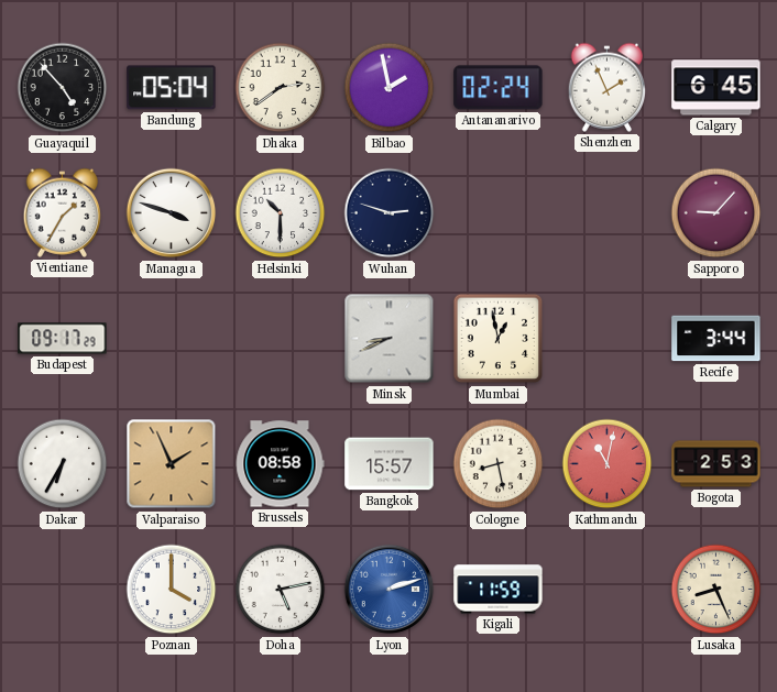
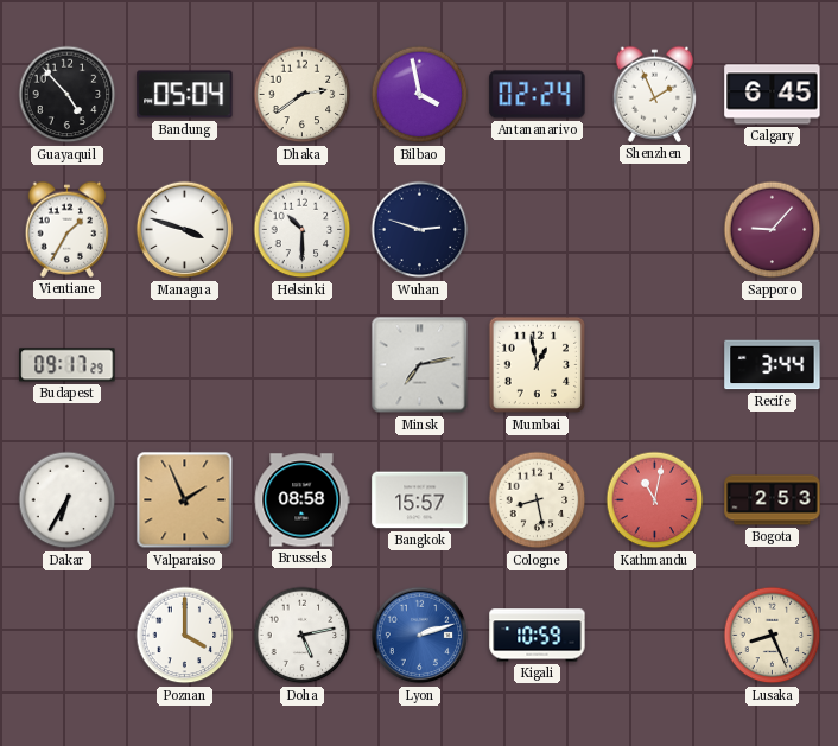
Bilbao: 1:58 -> 3:58
Minsk: 8:41 -> 7:13
Kigali: 11:59 -> 10:59
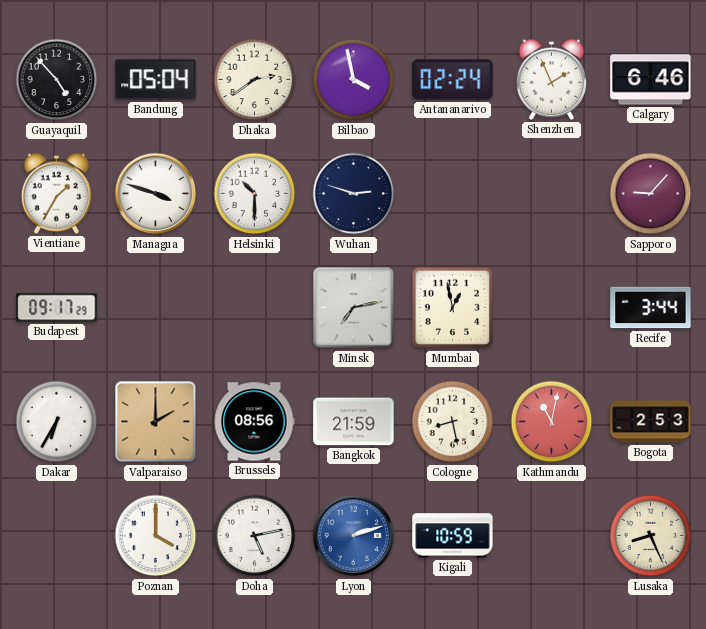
Calgary: 6:45 -> 6:46
Valparaiso: 1:56 -> 2:00
Brussels: 08:58 -> 08:56
Bangkok: 15:57 -> 21:59
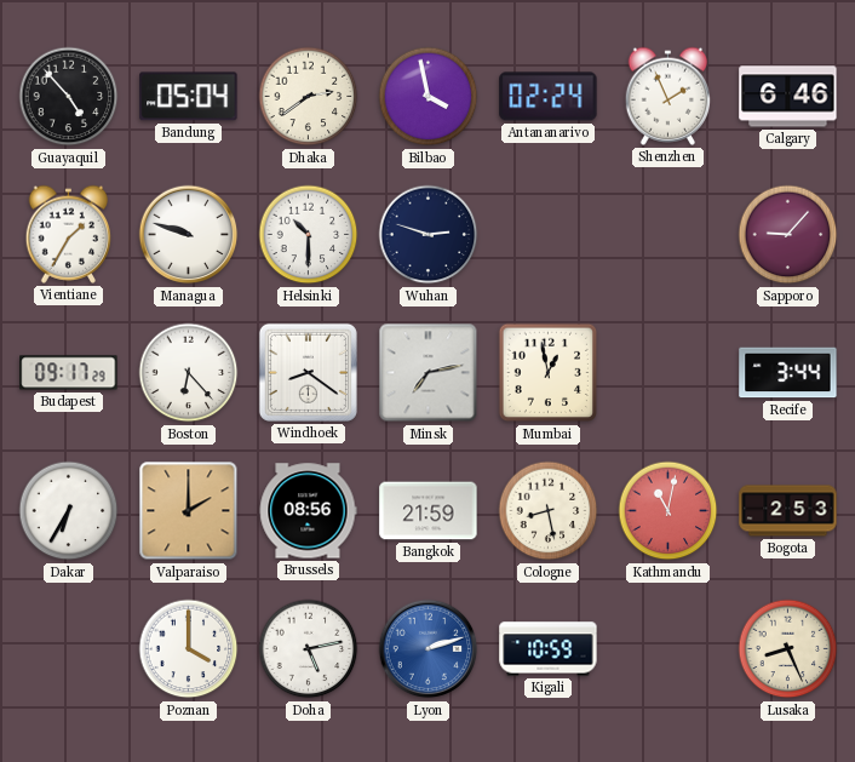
Managua: 3:48 -> 9:48
Boston: none -> 6:23
Windhoek: none -> 8:21
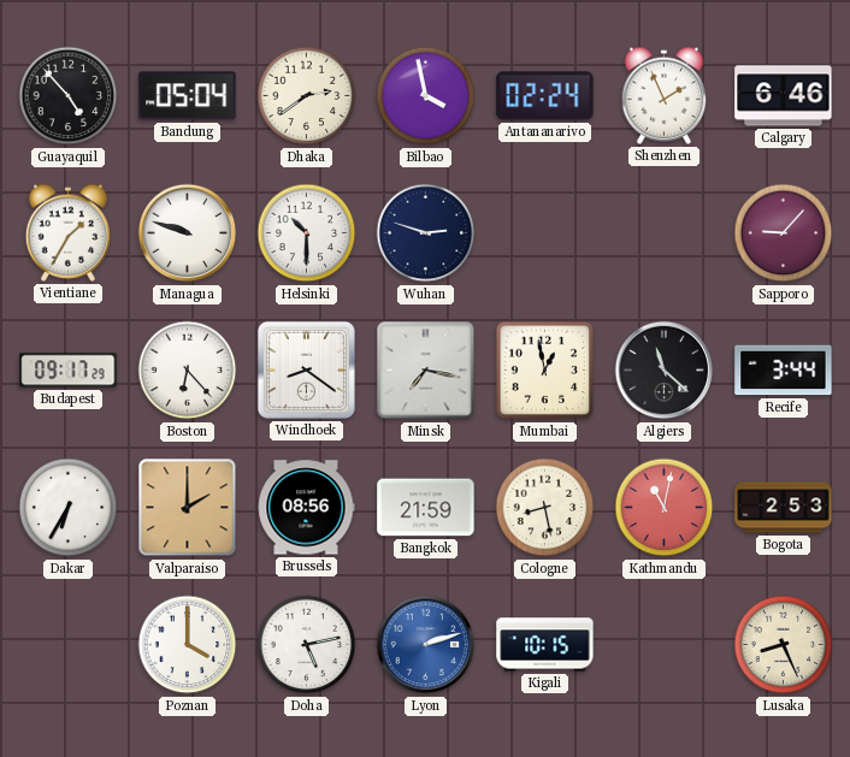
Minsk: 7:13 -> 7:17
Algiers: none -> 11:22
Kigali: 10:59 -> 10:15
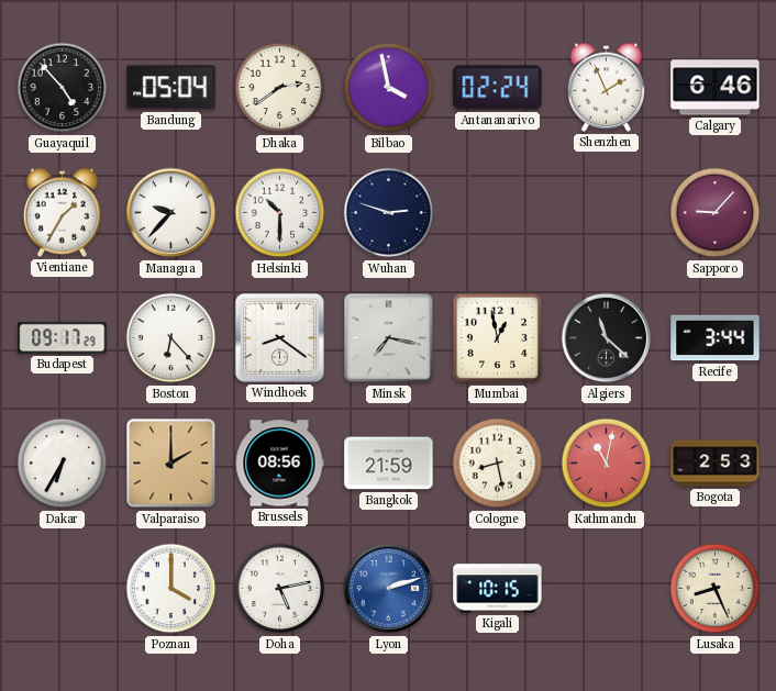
Managua: 9:48 -> 9:37
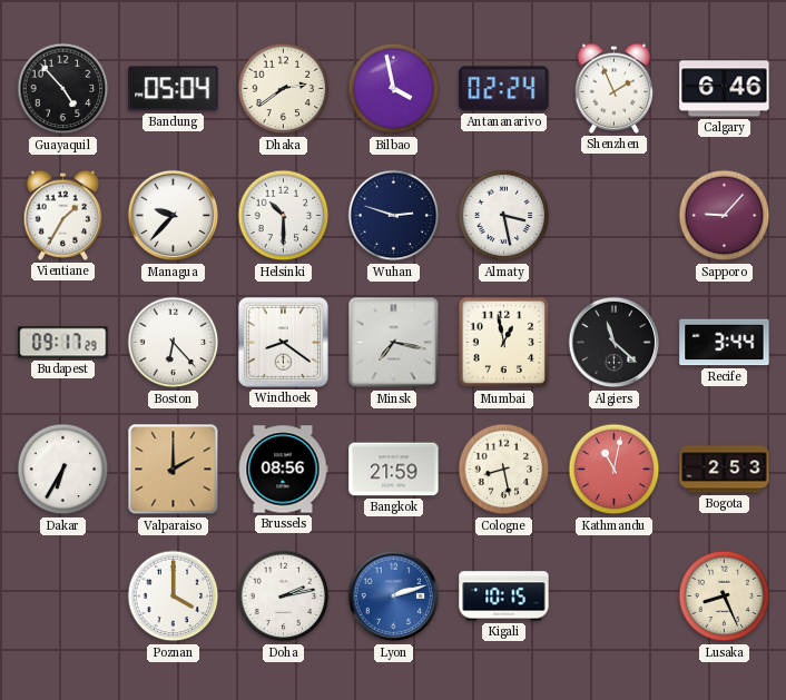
Almaty: none -> 3:28
Doha: 5:13 -> 2:13
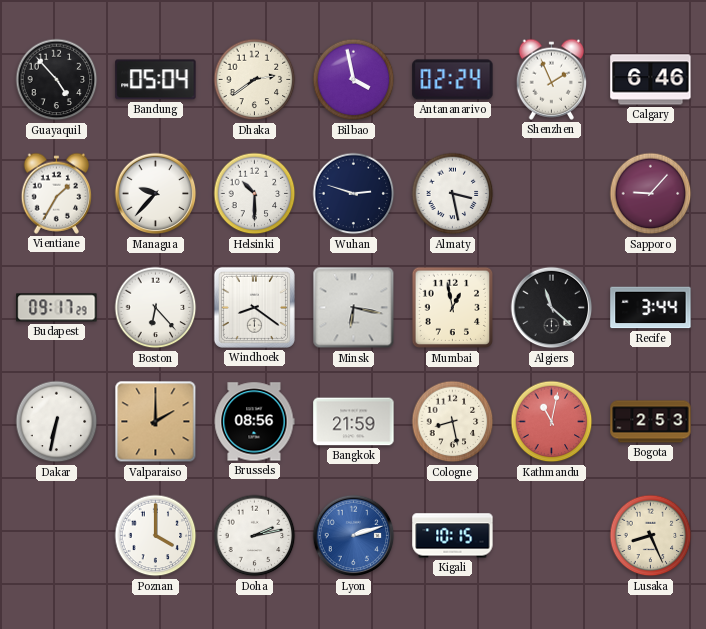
Minsk: 7:17 -> 6:17
Dakar: 6:35 -> 6:32
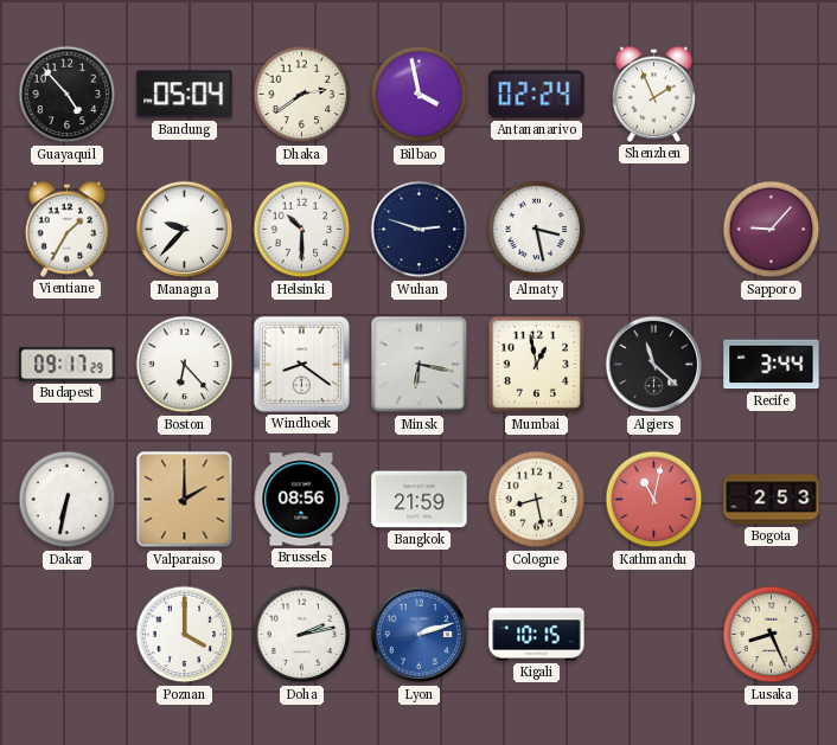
Calgary: 6:46 -> none
